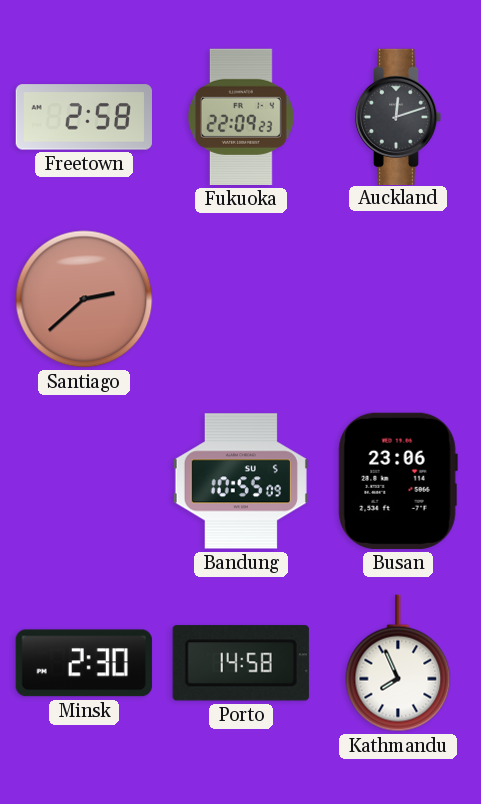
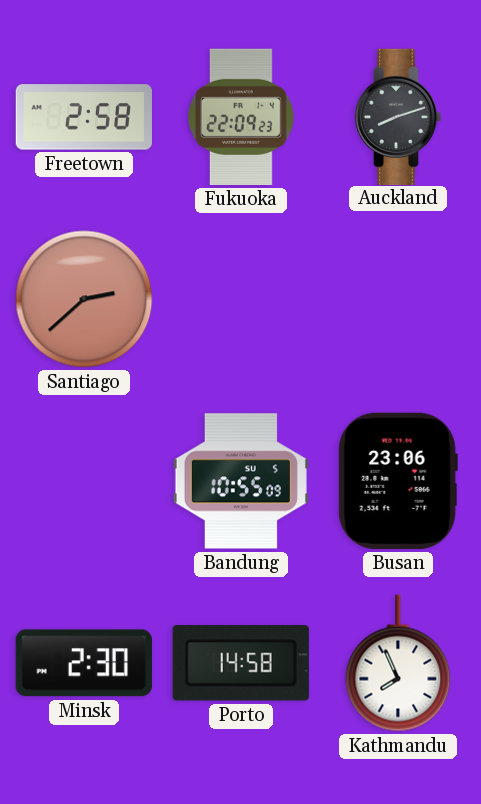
Auckland: 12:12 -> 8:12
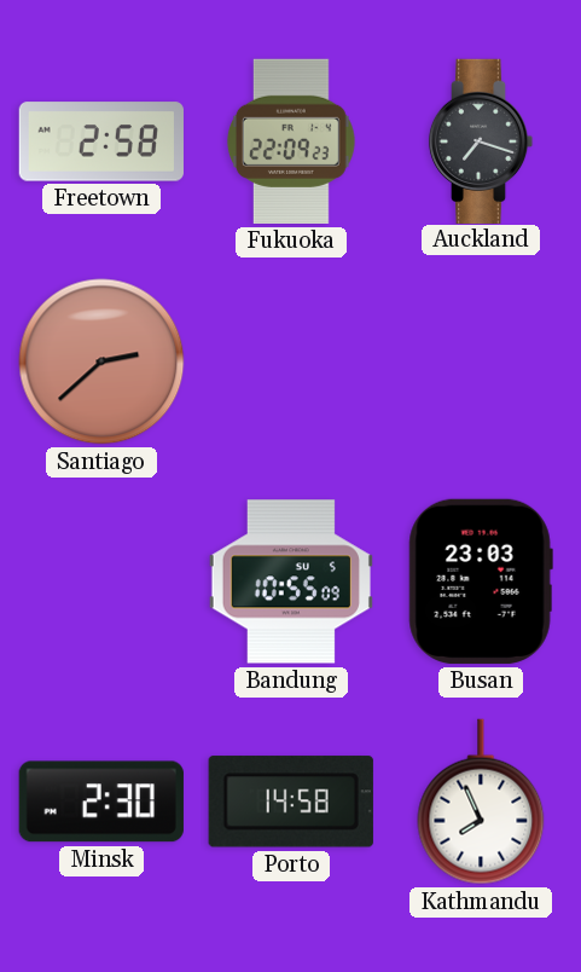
Auckland: 8:12 -> 7:18
Busan: 23:06 -> 23:03
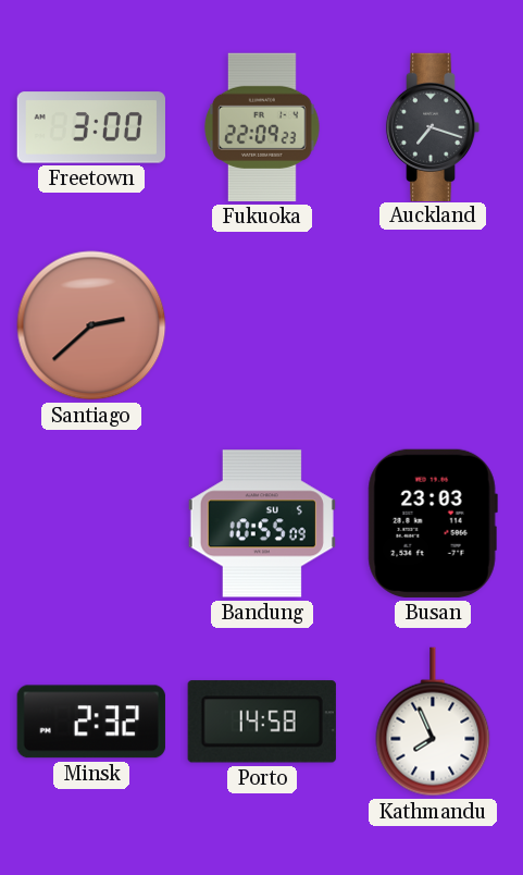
Freetown: 2:58 -> 3:00
Minsk: 2:30 -> 2:32
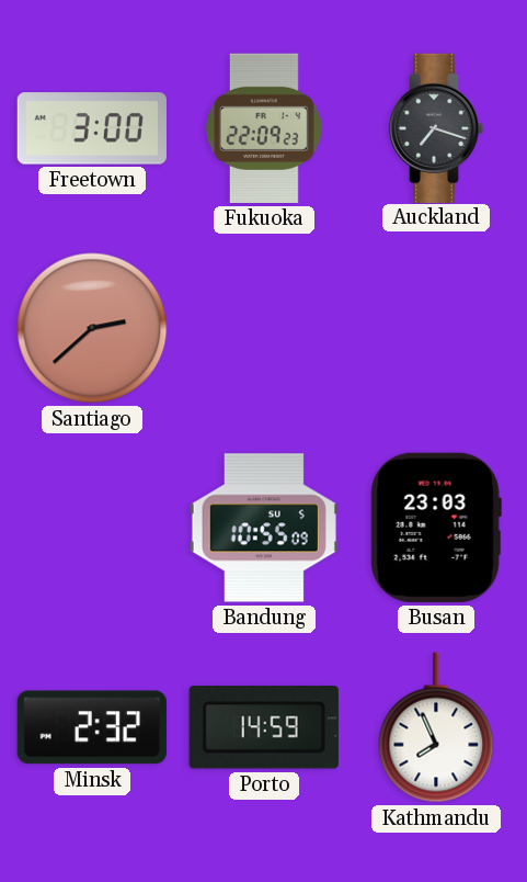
Porto: 14:58 -> 14:59
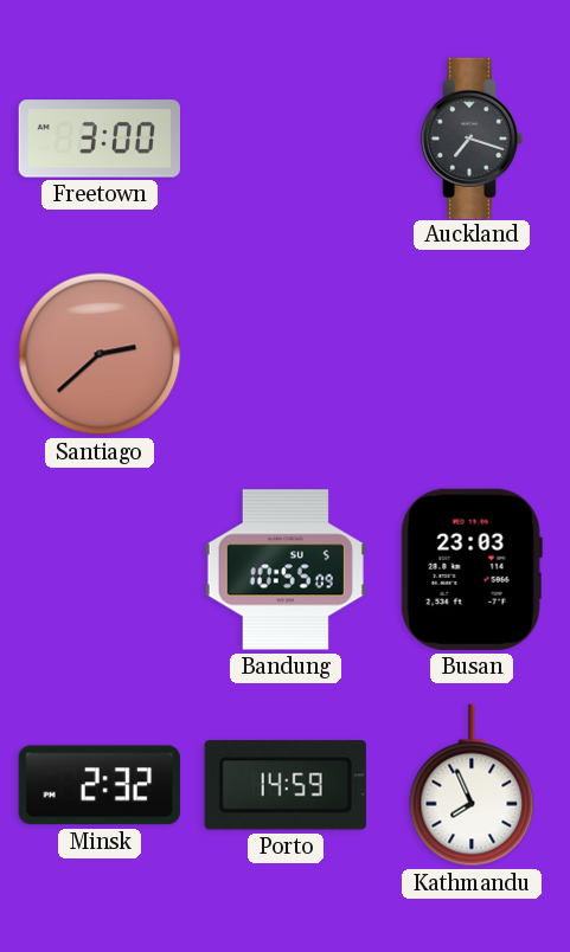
Fukuoka: 22:09 -> none
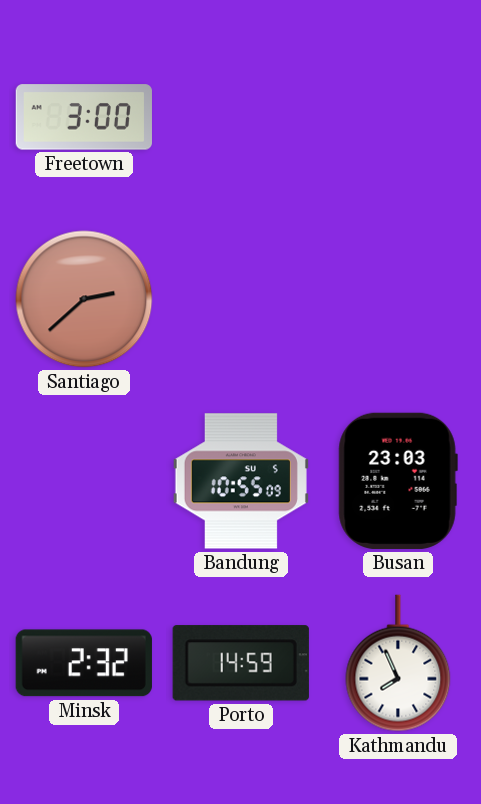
Auckland: 7:18 -> none
